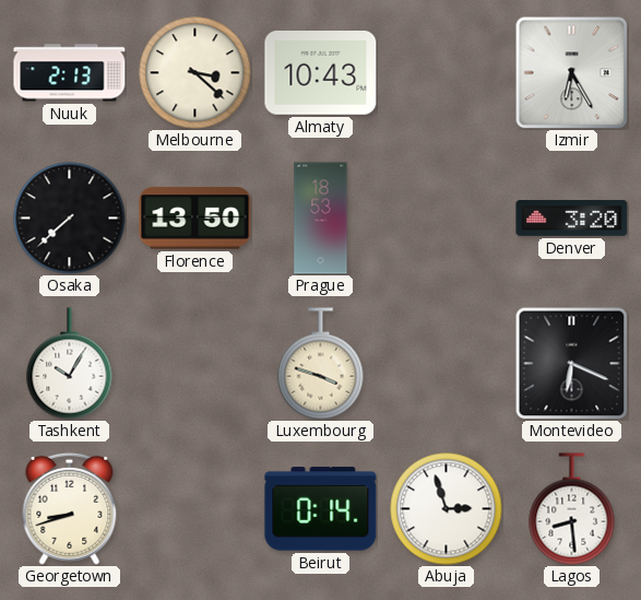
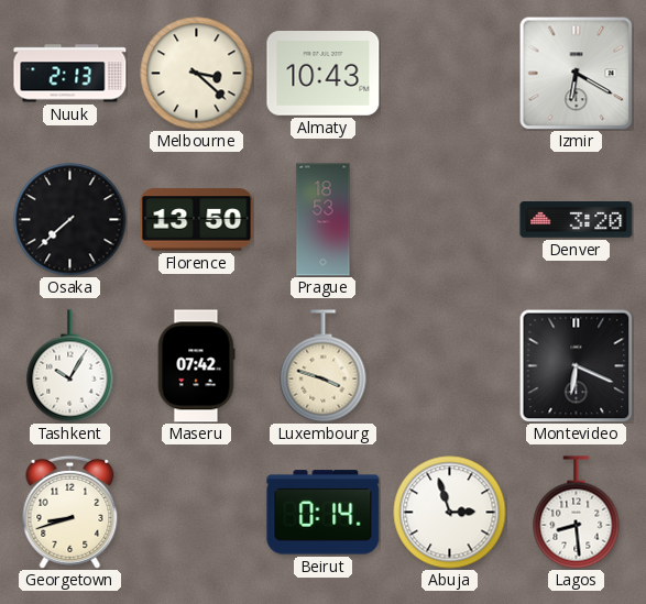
Izmir: 6:25 -> 6:20
Maseru: none -> 07:42
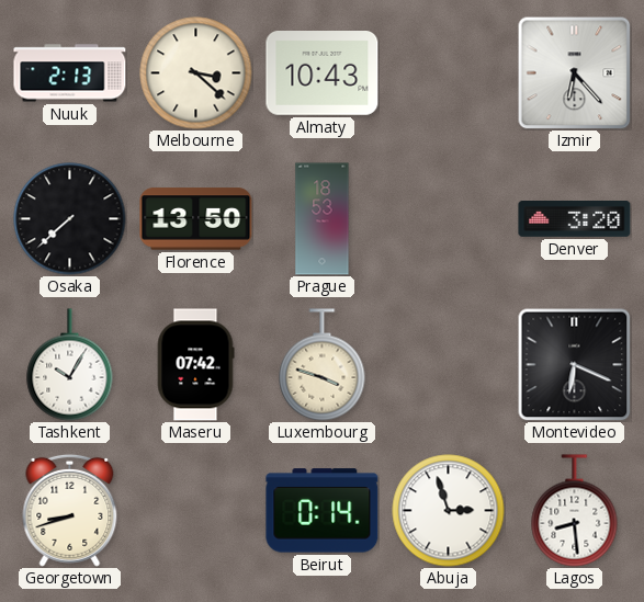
Izmir: 6:20 -> 6:23
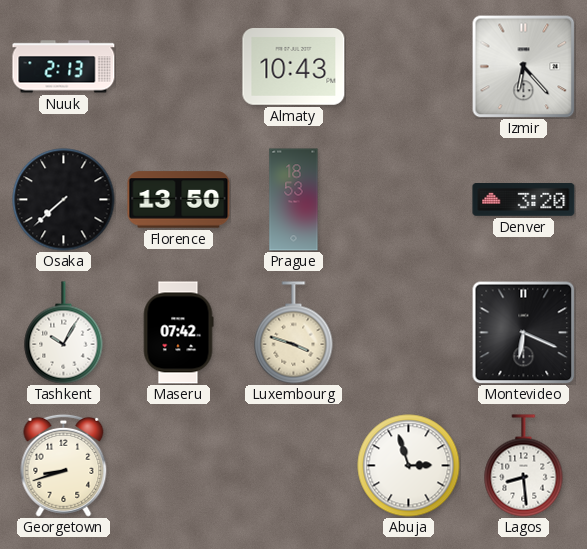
Melbourne: 3:22 -> none
Beirut: 0:14 -> none
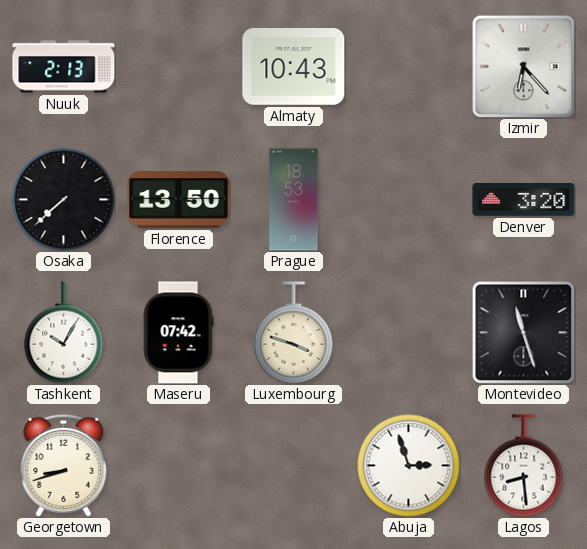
Montevideo: 6:19 -> 11:27
